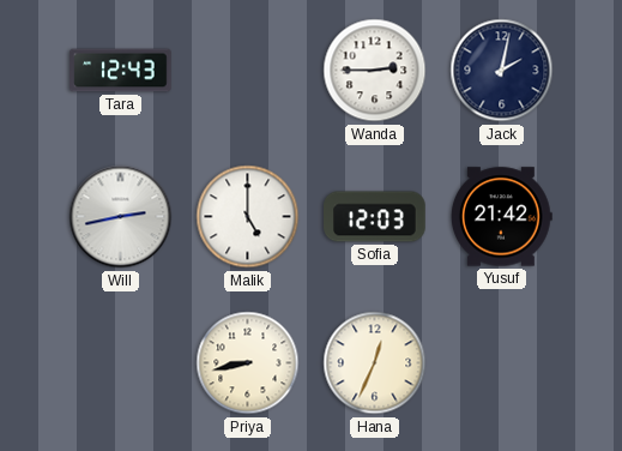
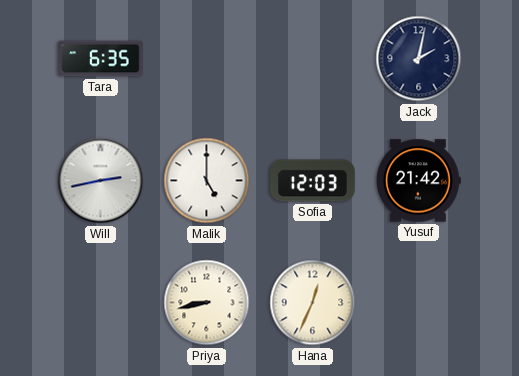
Tara: 12:43 -> 6:35
Wanda: 2:45 -> none
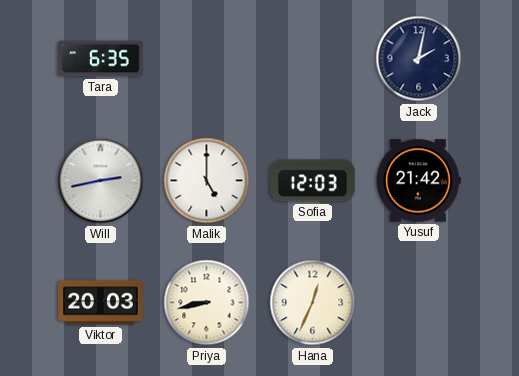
Viktor: none -> 20:03
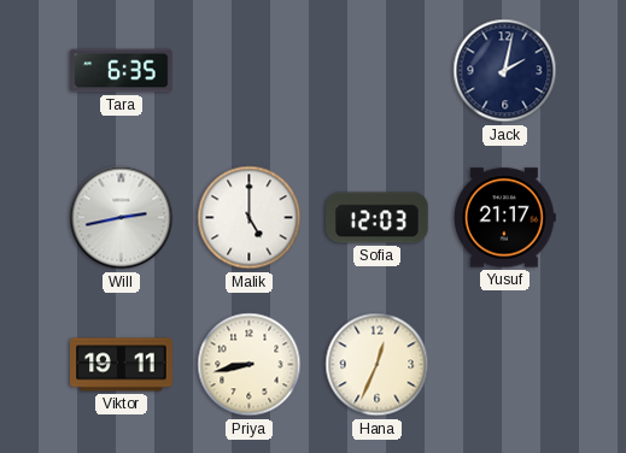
Yusuf: 21:42 -> 21:17
Viktor: 20:03 -> 19:11
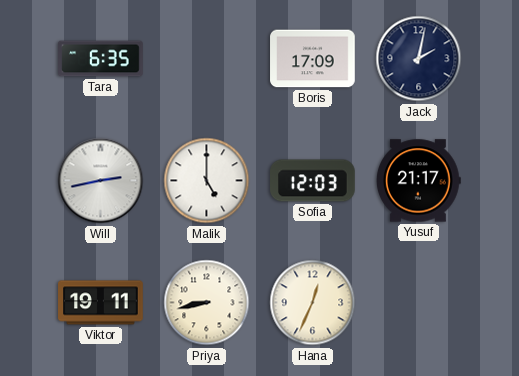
Boris: none -> 17:09
